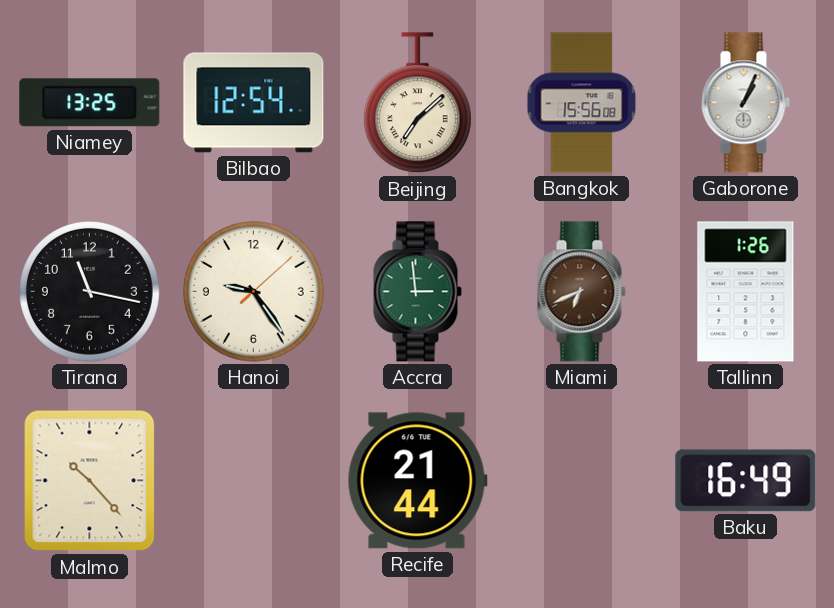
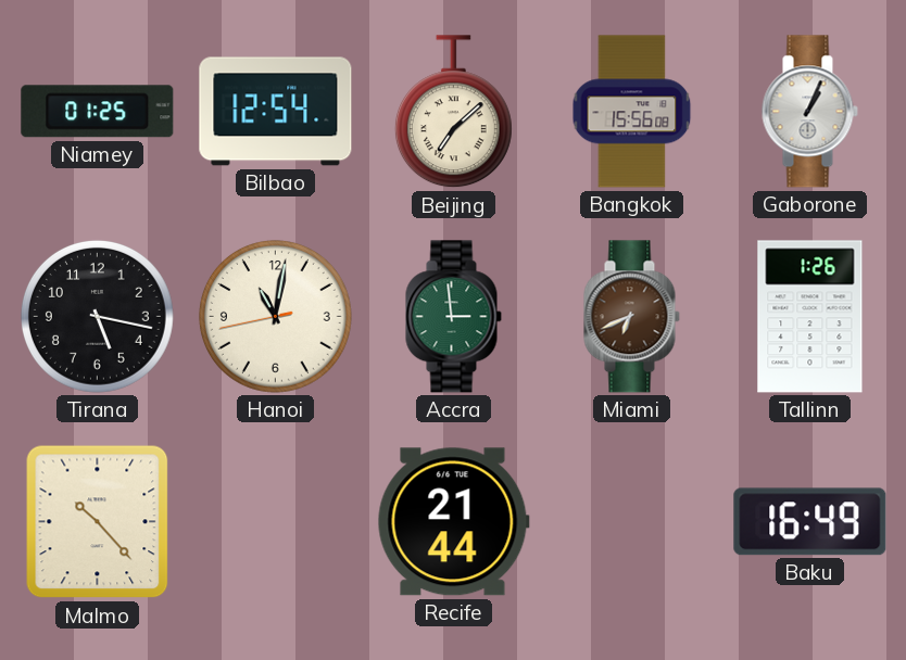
Niamey: 13:25 -> 01:25
Tirana: 11:17 -> 5:17
Hanoi: 9:24 -> 11:01
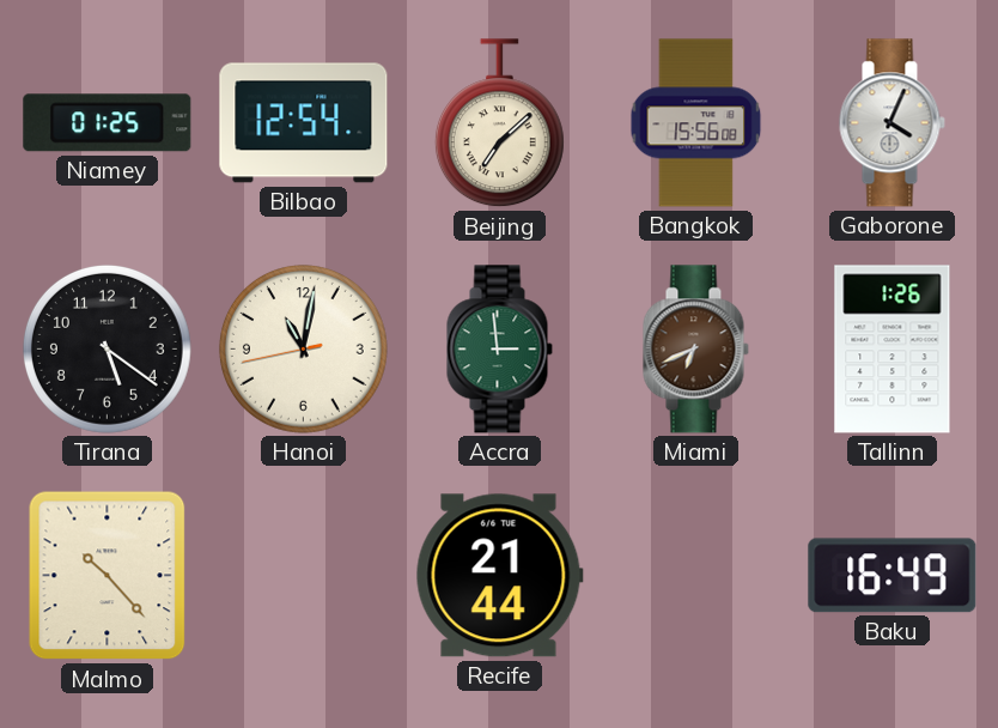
Gaborone: 1:04 -> 4:04
Tirana: 5:17 -> 5:21
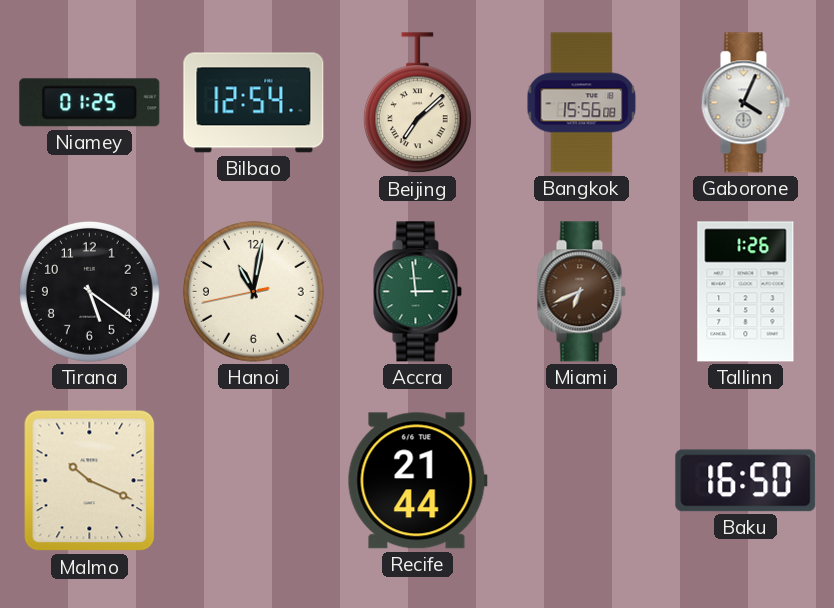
Malmo: 10:23 -> 10:19
Baku: 16:49 -> 16:50
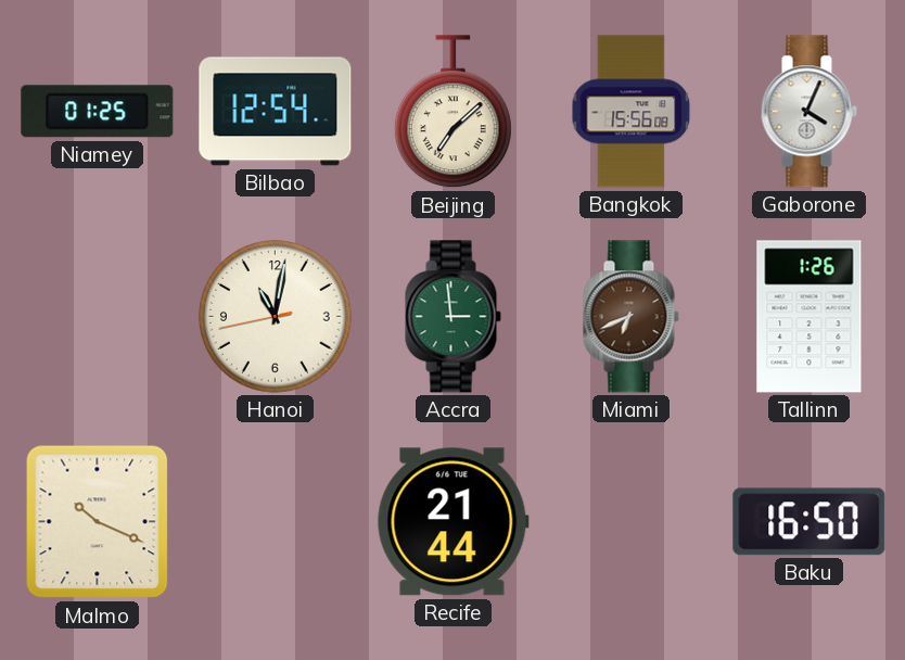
Tirana: 5:21 -> none
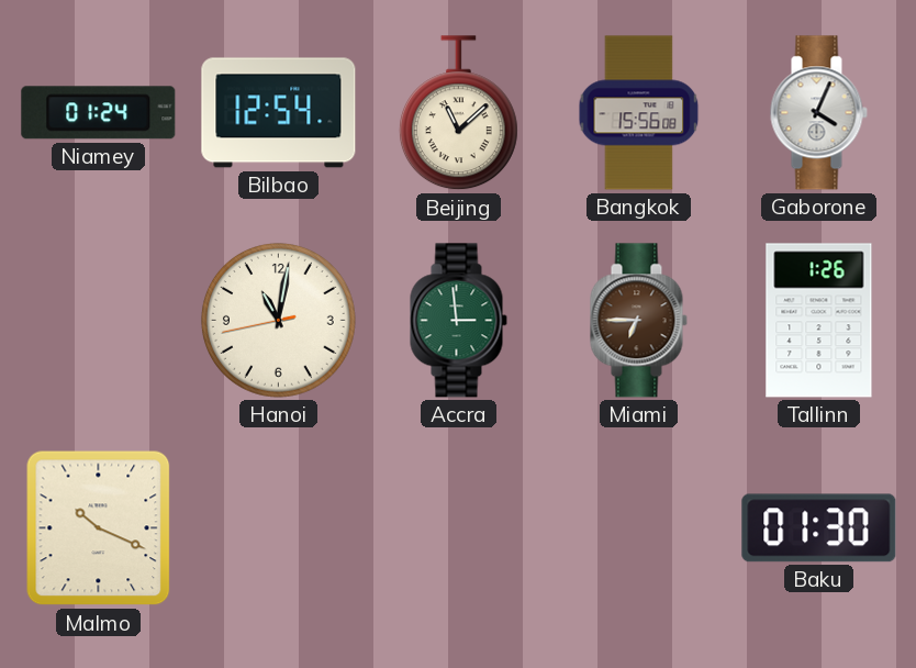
Niamey: 01:25 -> 01:24
Beijing: 7:08 -> 11:08
Miami: 6:41 -> 6:45
Recife: 21:44 -> none
Baku: 16:50 -> 01:30
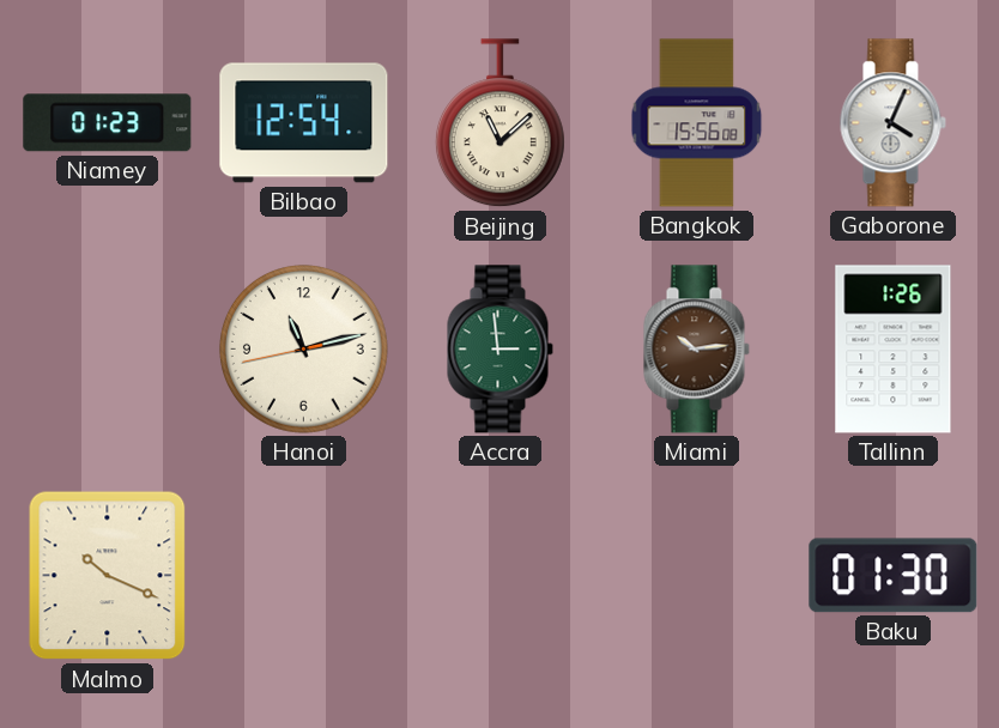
Niamey: 01:24 -> 01:23
Hanoi: 11:01 -> 11:12
Miami: 6:45 -> 10:14
